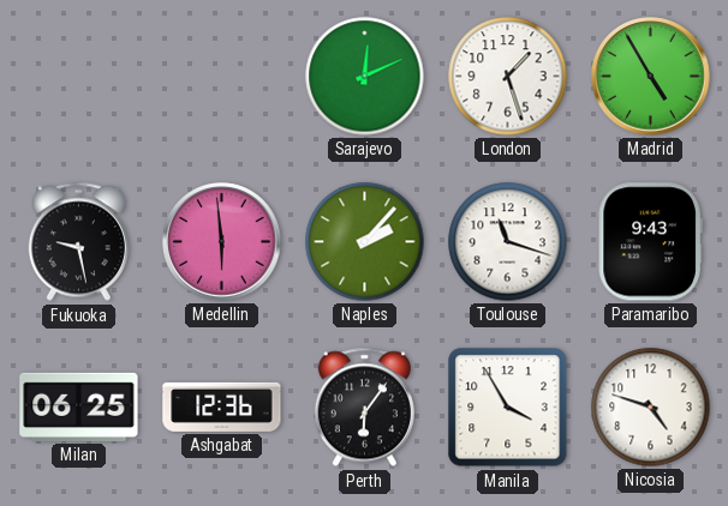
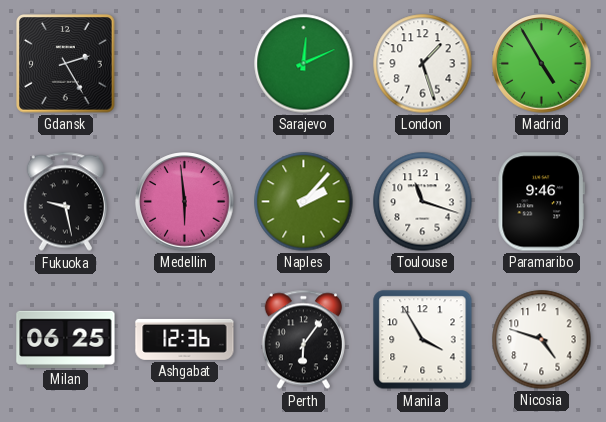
Gdansk: none -> 2:25
Paramaribo: 9:43 -> 9:46
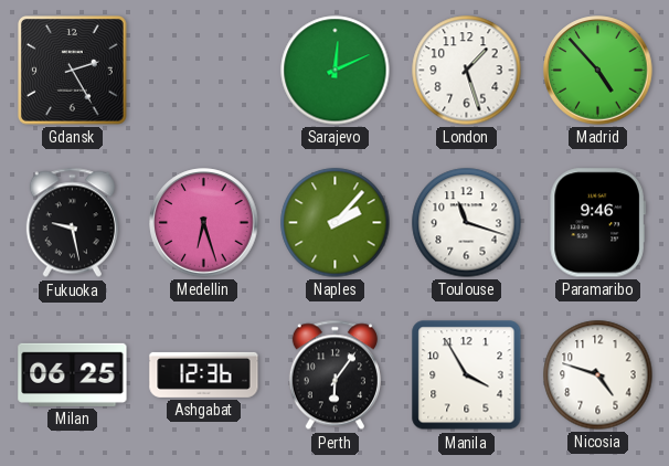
Madrid: 4:55 -> 4:53
Medellin: 5:59 -> 6:27
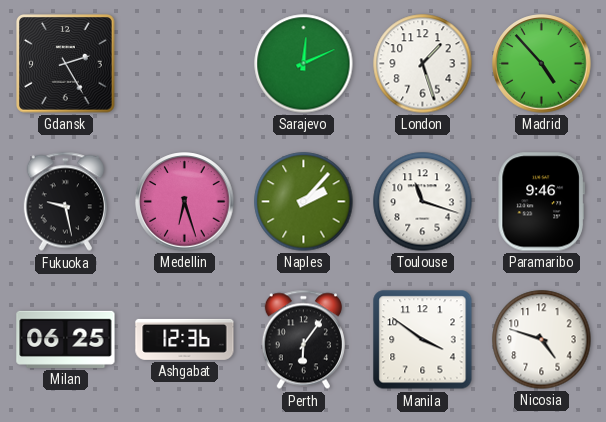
Manila: 3:55 -> 3:51
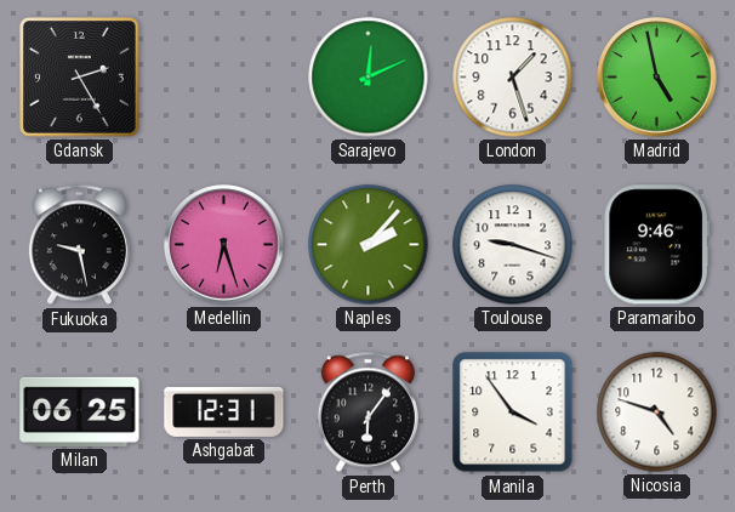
Madrid: 4:53 -> 4:58
Toulouse: 11:18 -> 9:18
Ashgabat: 12:36 -> 12:31
Manila: 3:51 -> 3:54
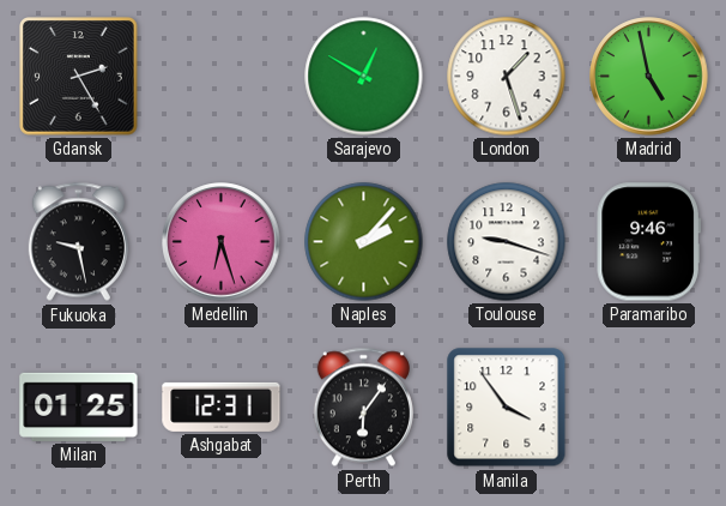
Sarajevo: 12:11 -> 12:50
Milan: 06:25 -> 01:25
Nicosia: 4:48 -> none
